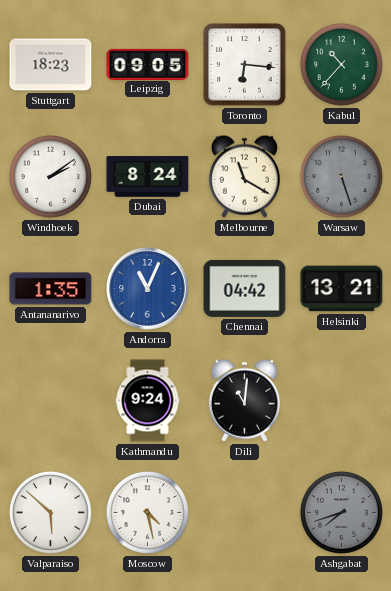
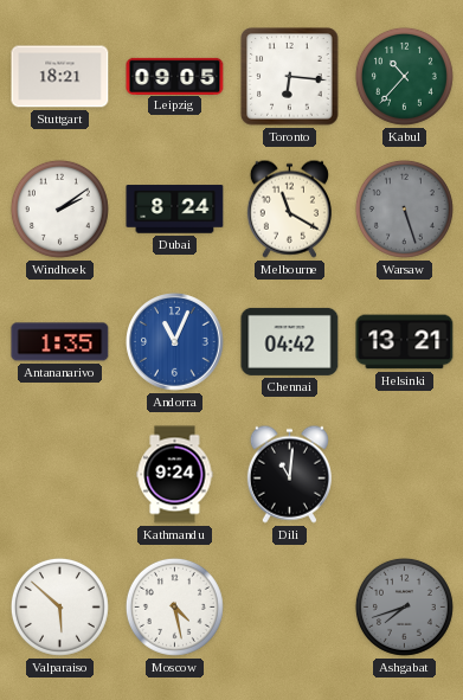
Stuttgart: 18:23 -> 18:21
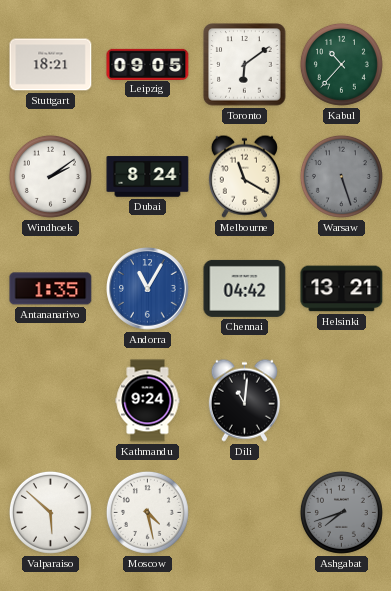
Toronto: 6:16 -> 6:09
Andorra: 11:04 -> 11:05
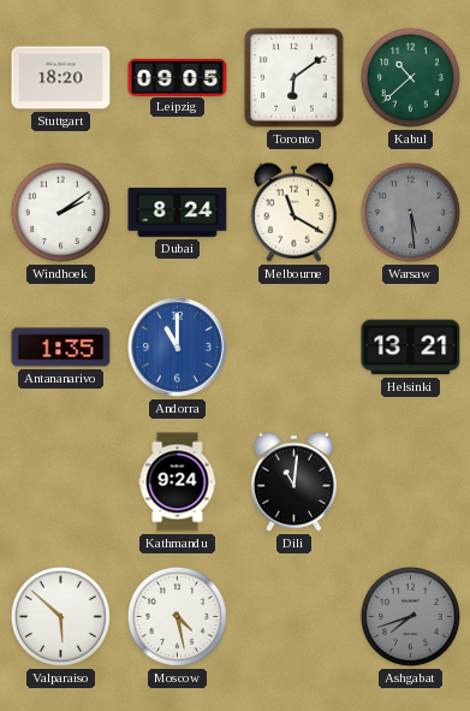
Stuttgart: 18:21 -> 18:20
Kabul: 10:37 -> 10:38
Warsaw: 5:27 -> 5:29
Andorra: 11:05 -> 11:00
Chennai: 04:42 -> none
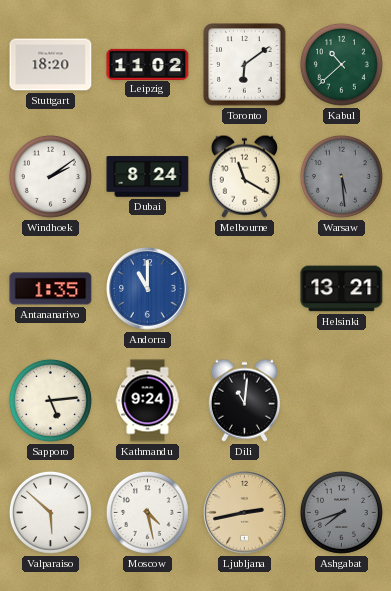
Leipzig: 09:05 -> 11:02
Sapporo: none -> 5:14
Ljubljana: none -> 2:43
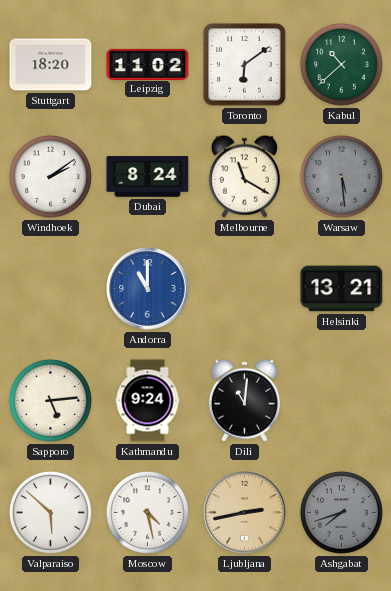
Antananarivo: 1:35 -> none
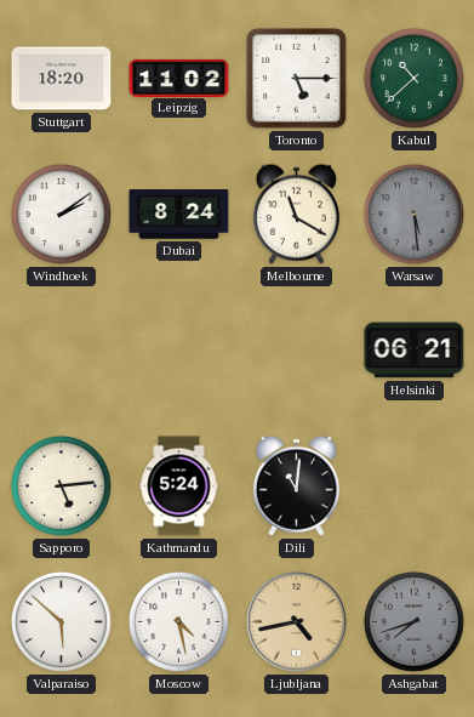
Toronto: 6:09 -> 5:15
Andorra: 11:00 -> none
Helsinki: 13:21 -> 06:21
Kathmandu: 9:24 -> 5:24
Ljubljana: 2:43 -> 4:43
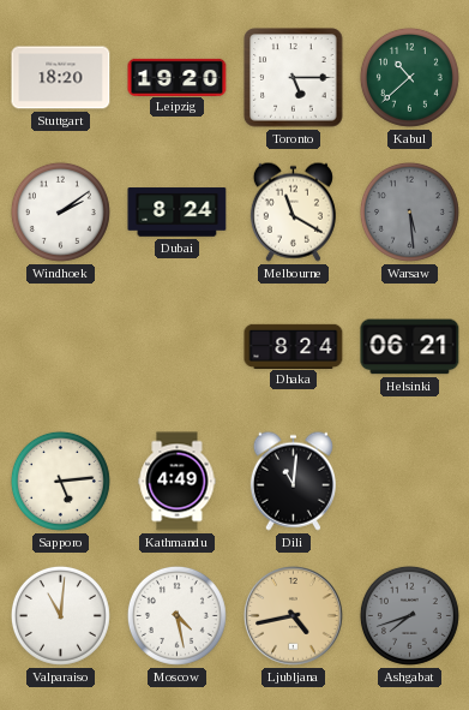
Leipzig: 11:02 -> 19:20
Dhaka: none -> 8:24
Kathmandu: 5:24 -> 4:49
Valparaiso: 5:52 -> 11:01
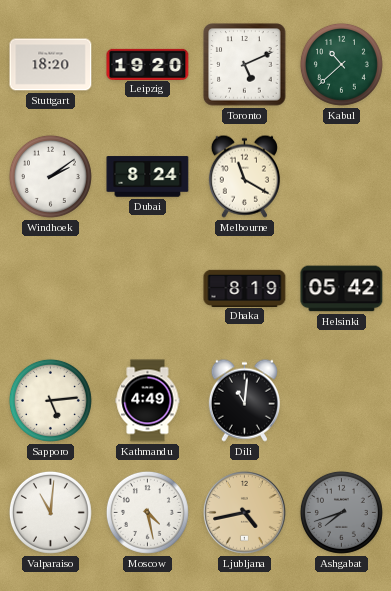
Toronto: 5:15 -> 5:11
Warsaw: 5:29 -> none
Dhaka: 8:24 -> 8:19
Helsinki: 06:21 -> 05:42
